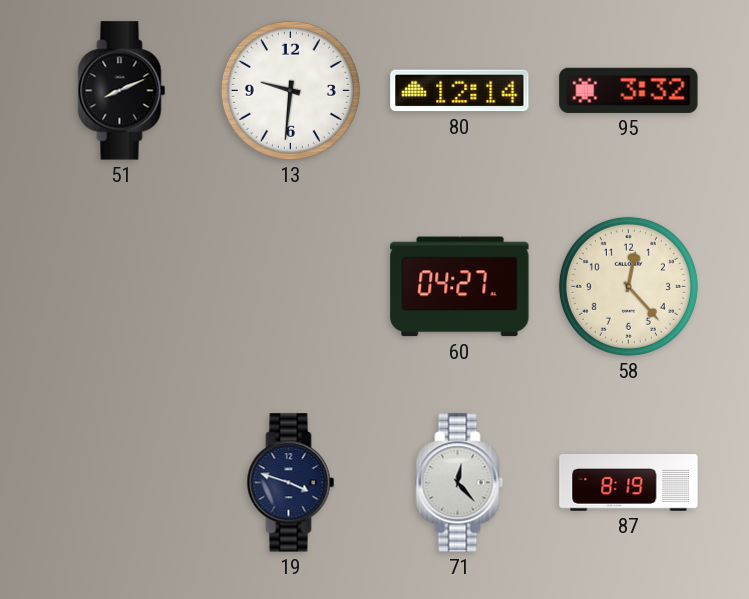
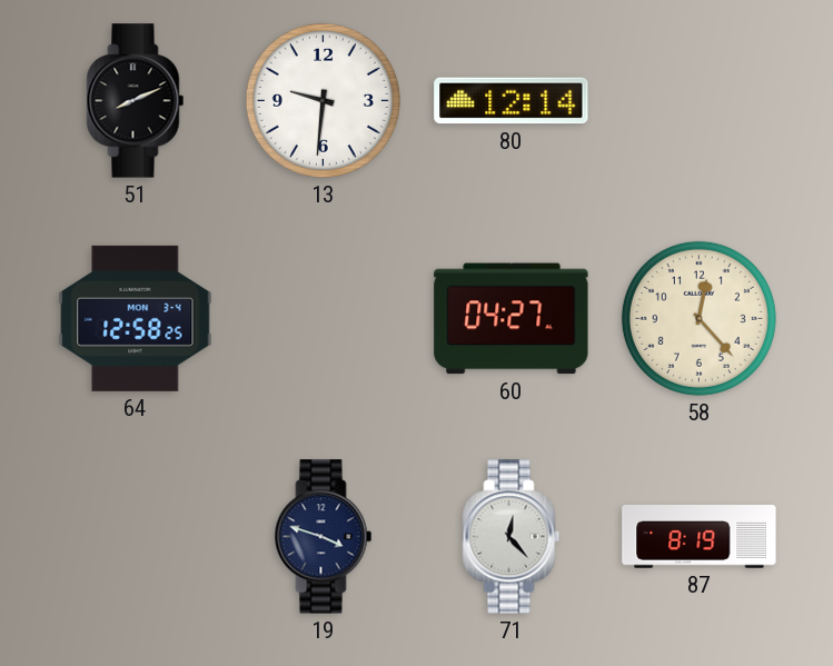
95: 3:32 -> none
64: none -> 12:58
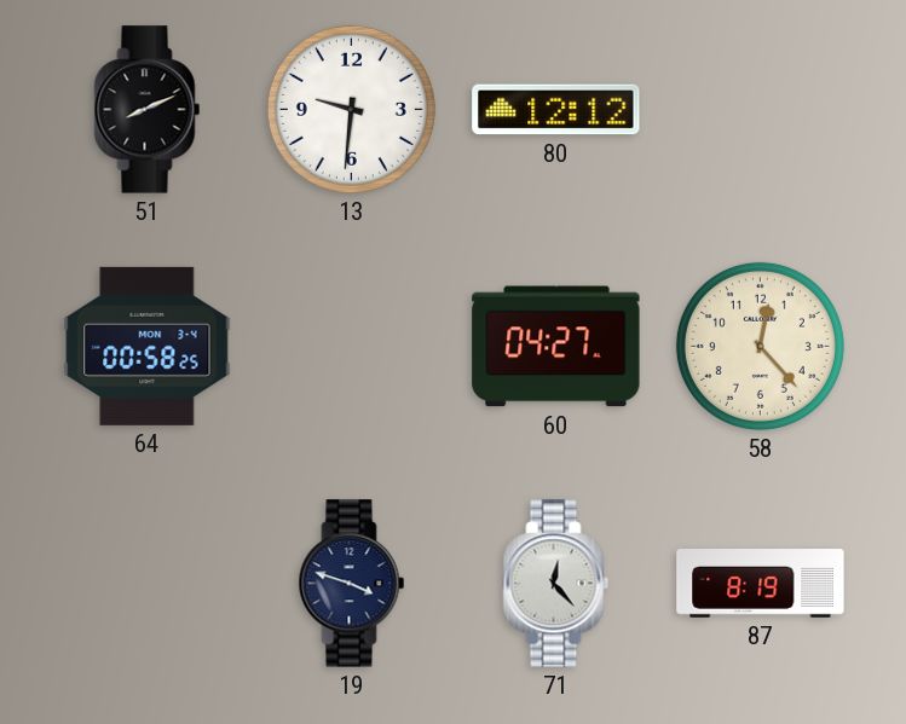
80: 12:14 -> 12:12
64: 12:58 -> 00:58
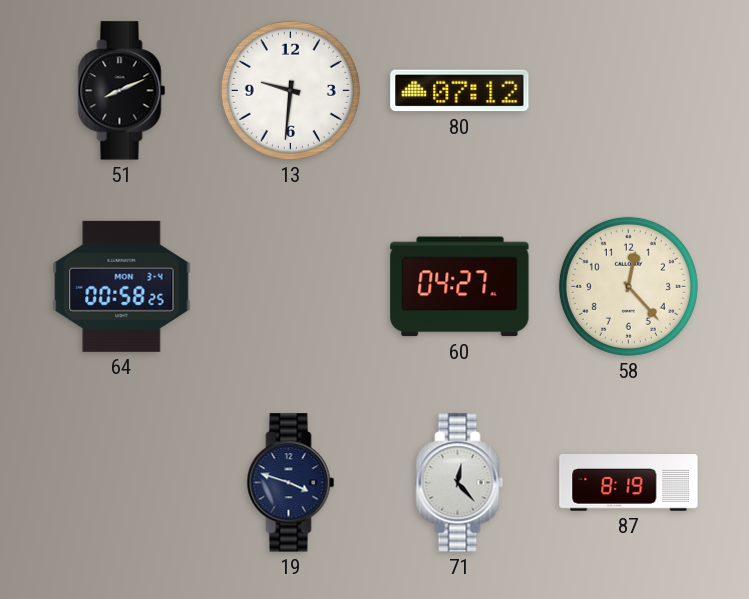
80: 12:12 -> 07:12
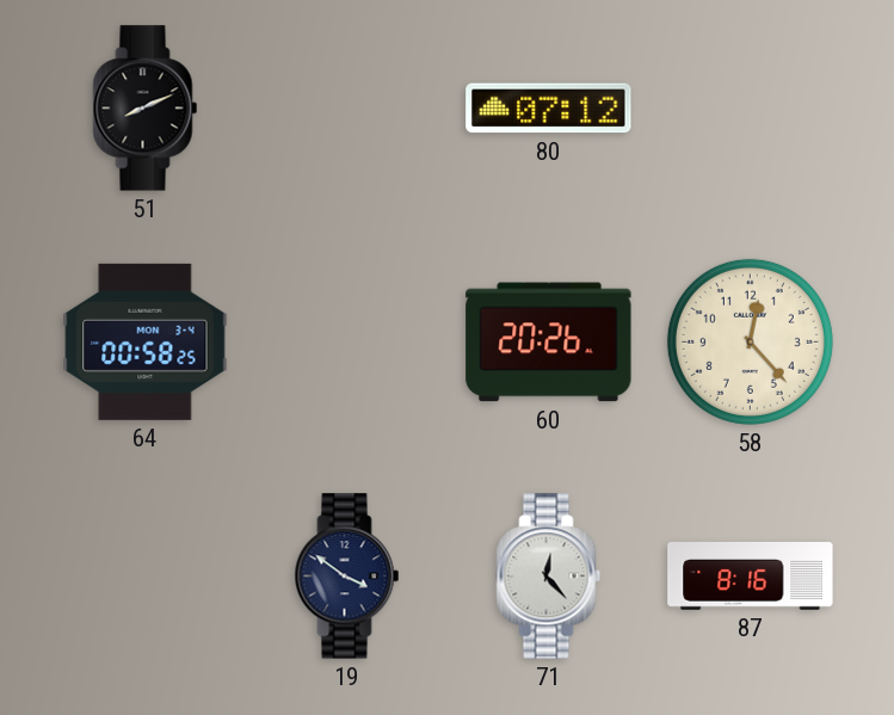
13: 9:31 -> none
60: 04:27 -> 20:26
19: 3:48 -> 3:51
87: 8:19 -> 8:16
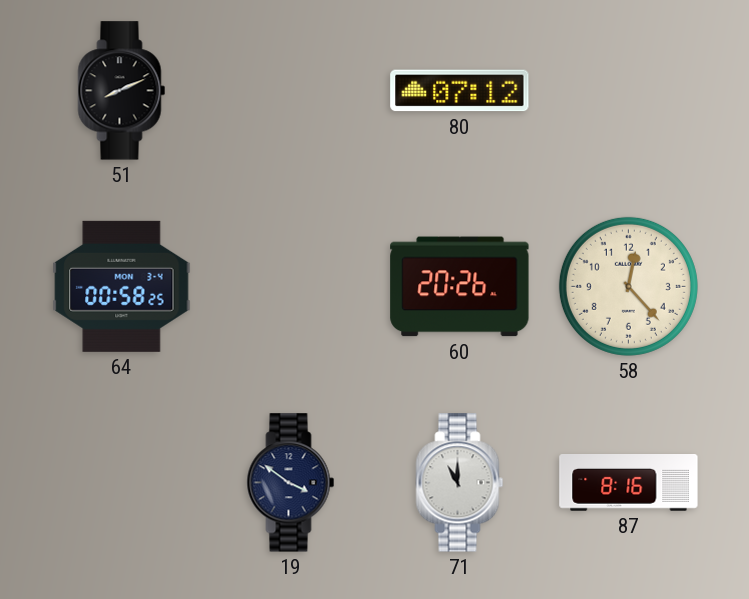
71: 12:23 -> 11:00
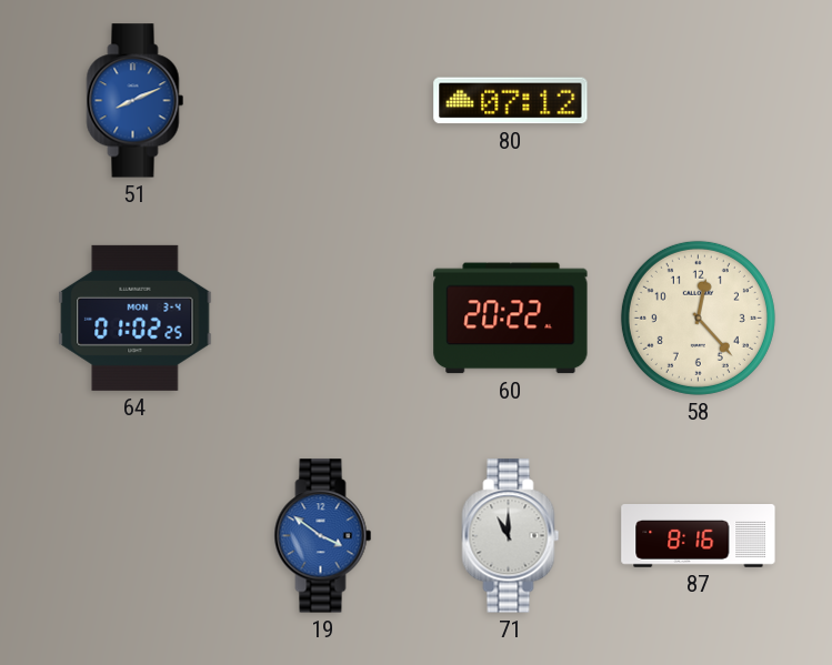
51 dial: black -> blue
64: 00:58 -> 01:02
60: 20:26 -> 20:22
19 dial: navy -> blue
